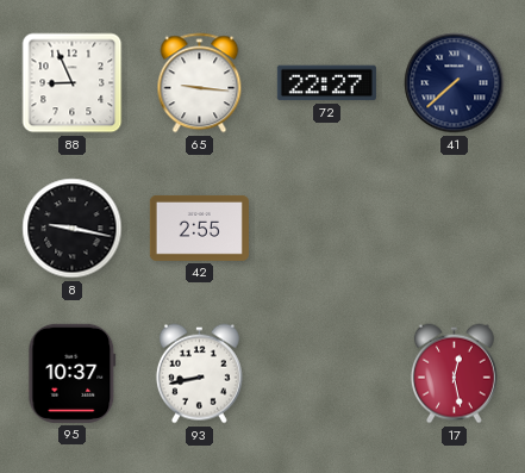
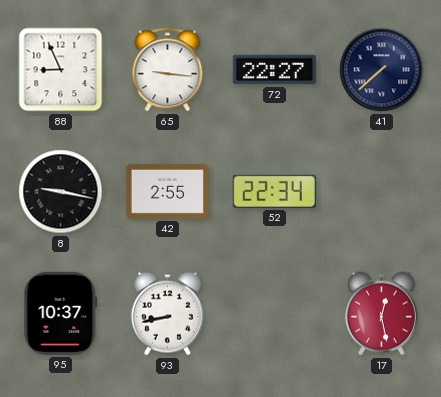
52: none -> 22:34
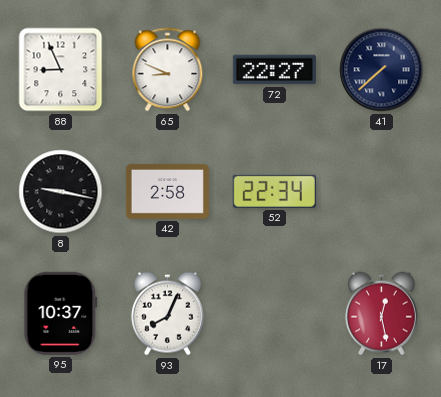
65: 9:16 -> 8:49
42: 2:55 -> 2:58
93: 8:43 -> 8:04
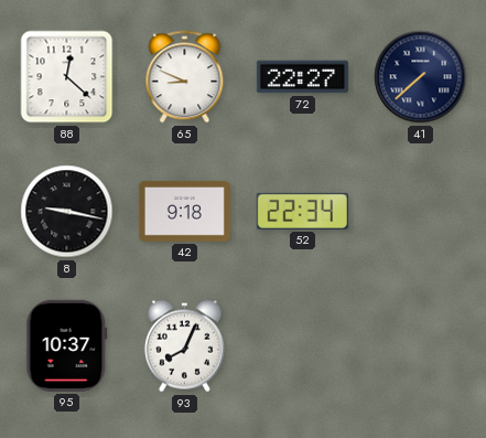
88: 8:56 -> 12:22
42: 2:58 -> 9:18
17: 12:28 -> none
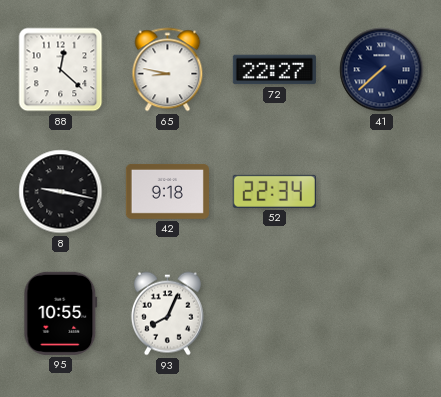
65: 8:49 -> 8:47
95: 10:37 -> 10:55
